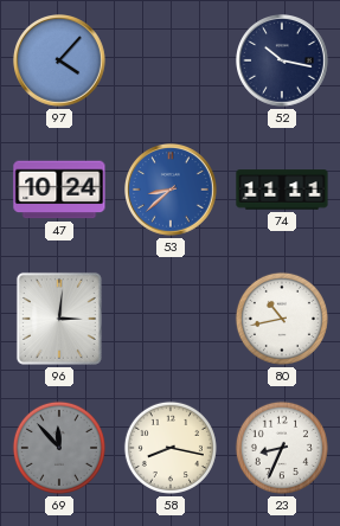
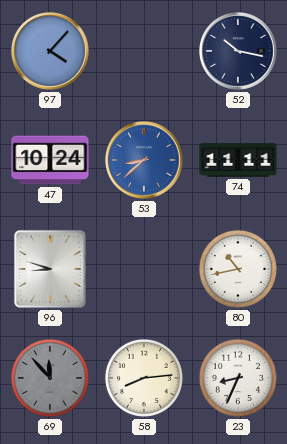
96: 3:01 -> 8:48
58: 8:17 -> 8:14
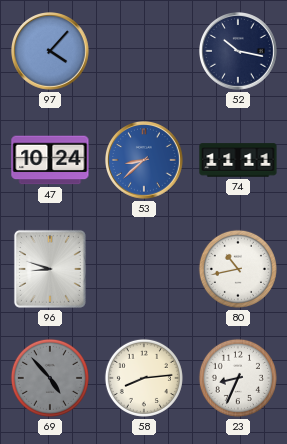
69: 11:53 -> 4:53
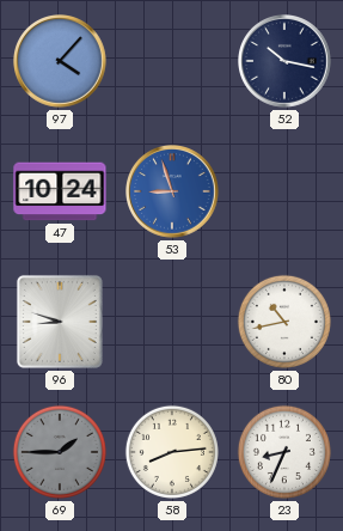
53: 8:38 -> 8:57
74: 11:11 -> none
69: 4:53 -> 1:45
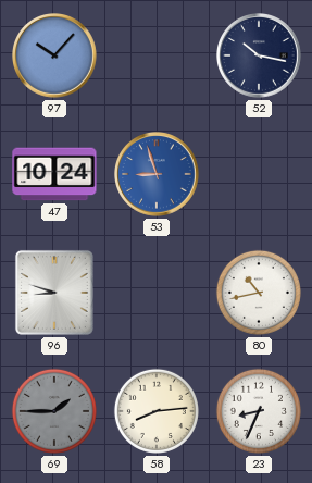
97: 4:07 -> 10:07
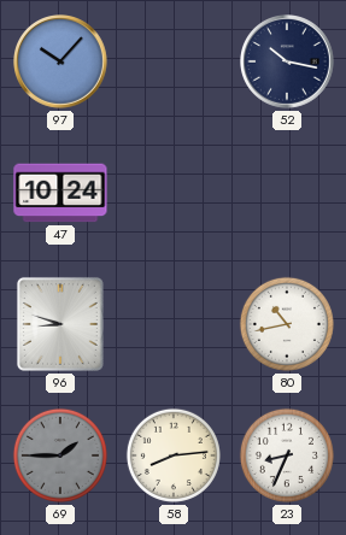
53: 8:57 -> none
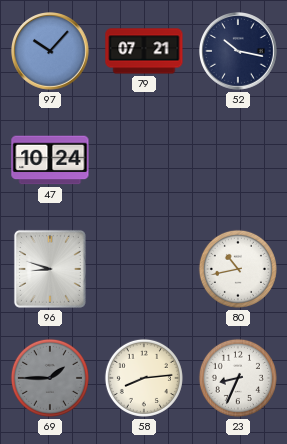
79: none -> 07:21
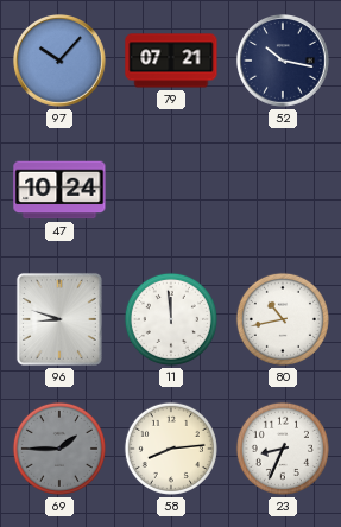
11: none -> 11:59
